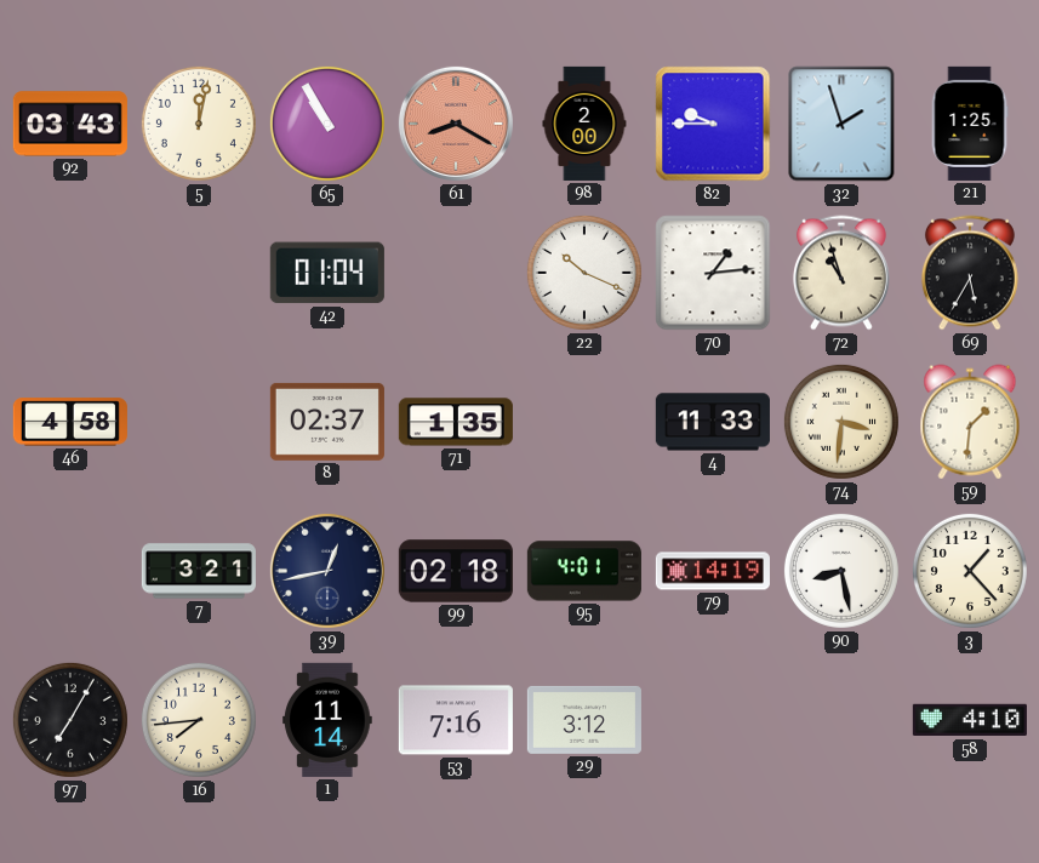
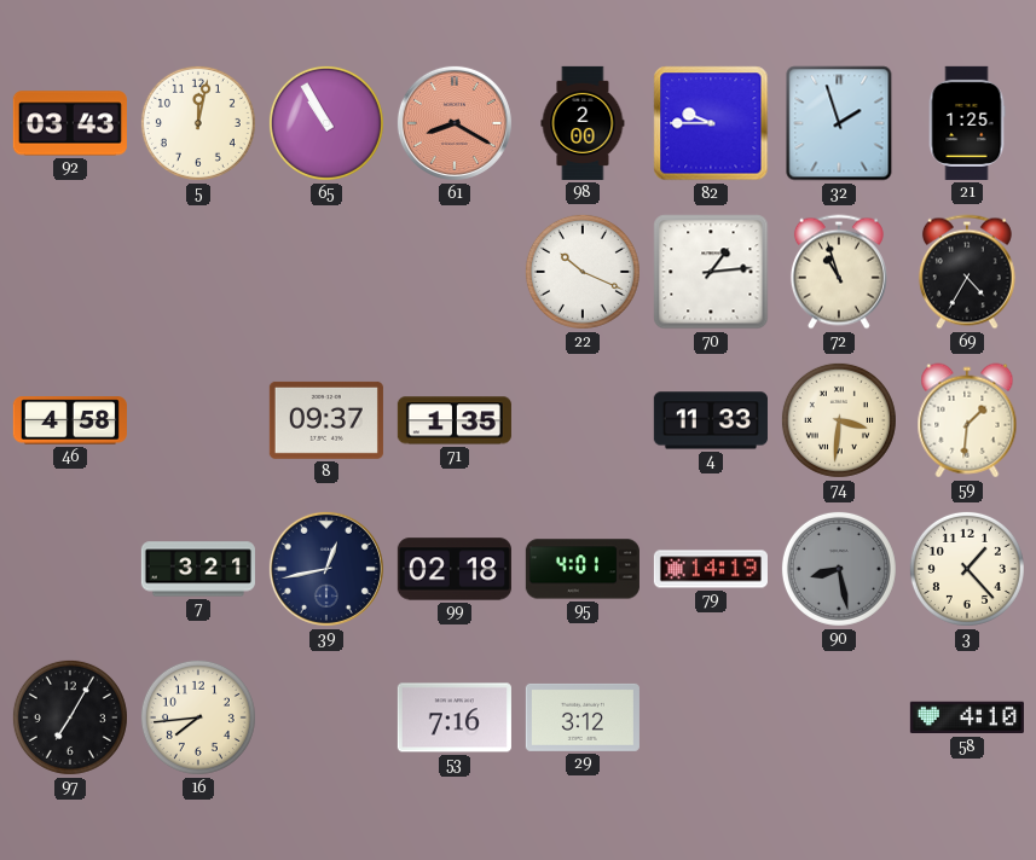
42: 01:04 -> none
69: 5:35 -> 4:35
8: 02:37 -> 09:37
90 dial: white -> grey
1: 11:14 -> none
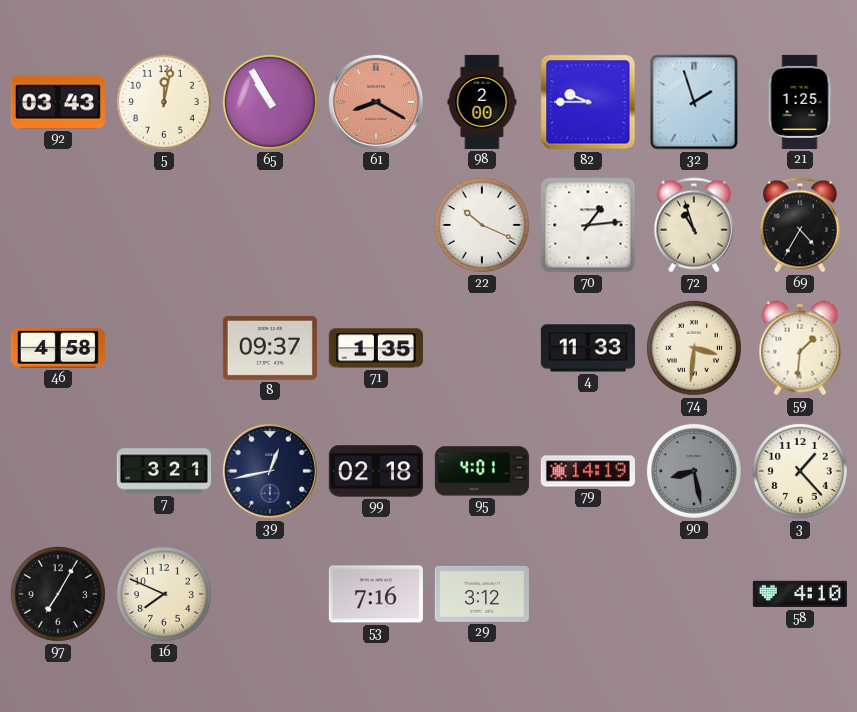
16: 7:44 -> 7:49
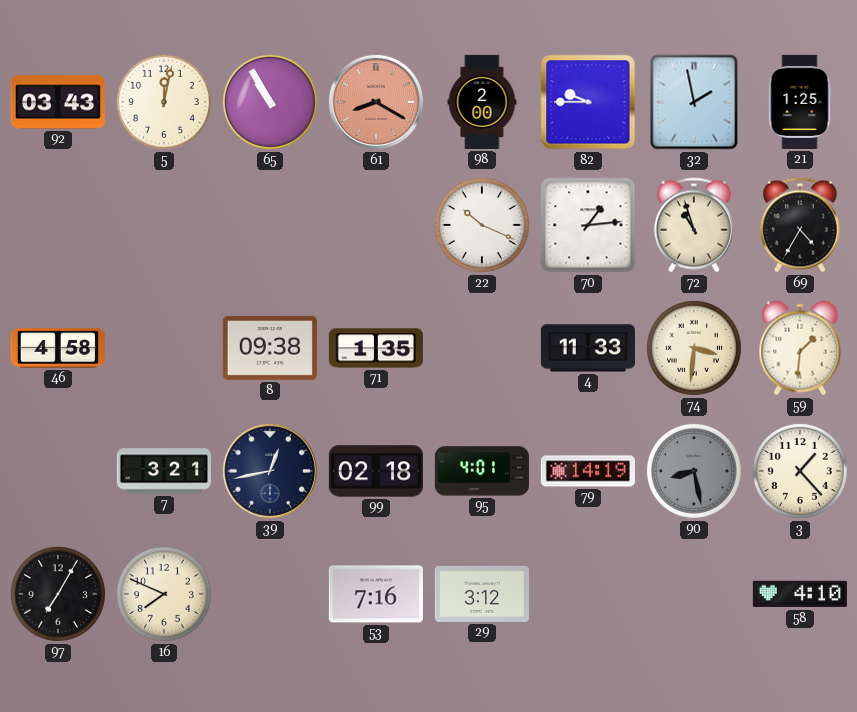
32: 1:57 -> 1:58
8: 09:37 -> 09:38
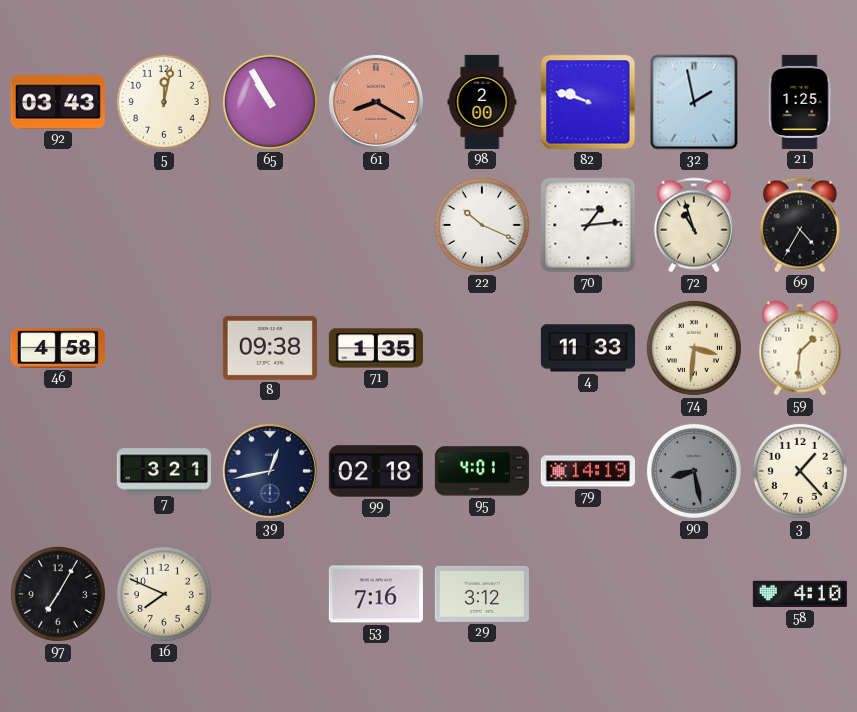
82: 9:45 -> 9:48
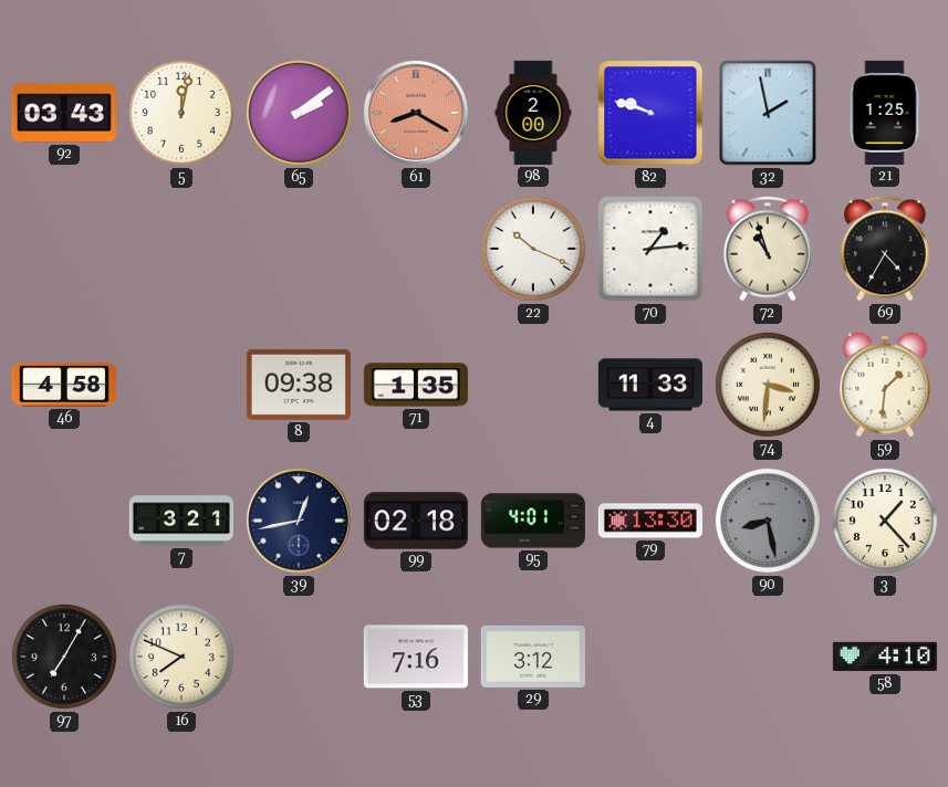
65: 10:55 -> 2:09
79: 14:19 -> 13:30
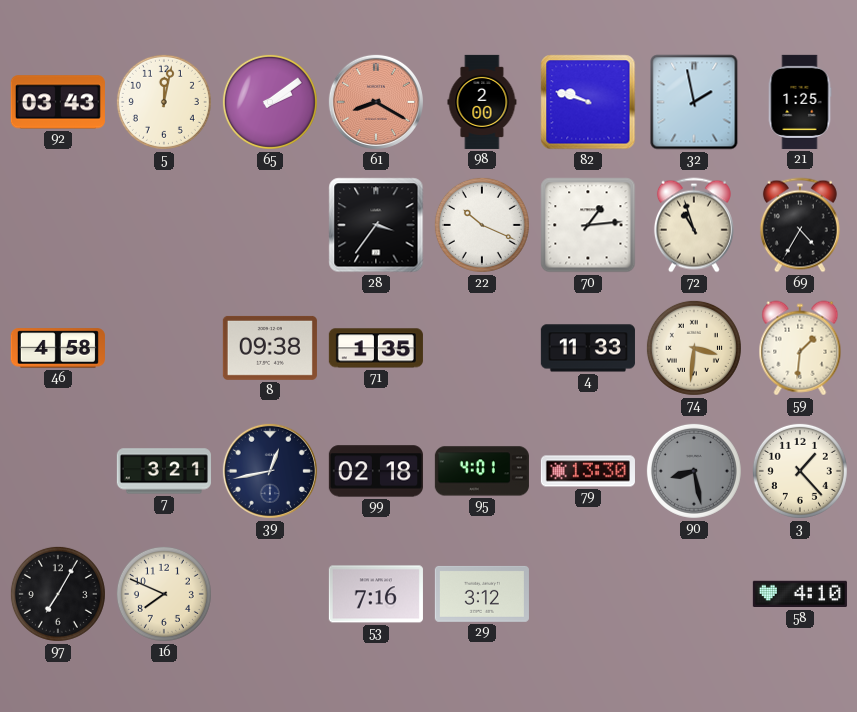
28: none -> 3:36
